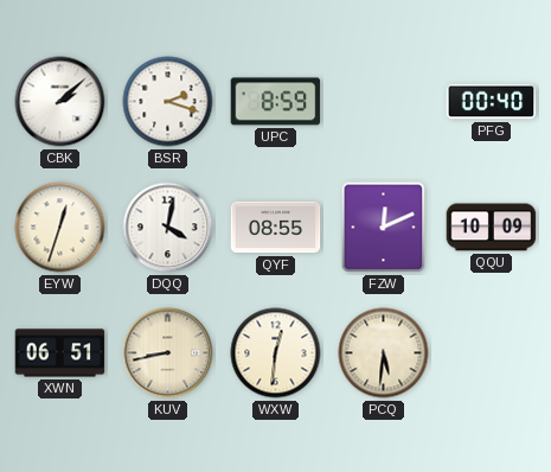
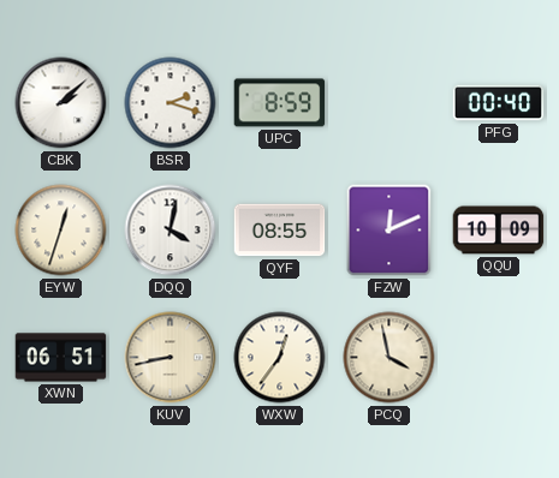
WXW: 12:31 -> 12:36
PCQ: 5:31 -> 3:58
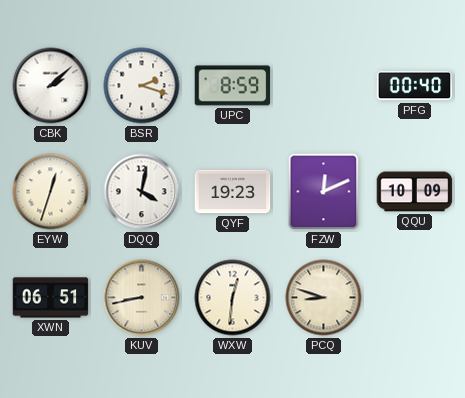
QYF: 08:55 -> 19:23
WXW: 12:36 -> 12:31
PCQ: 3:58 -> 8:48
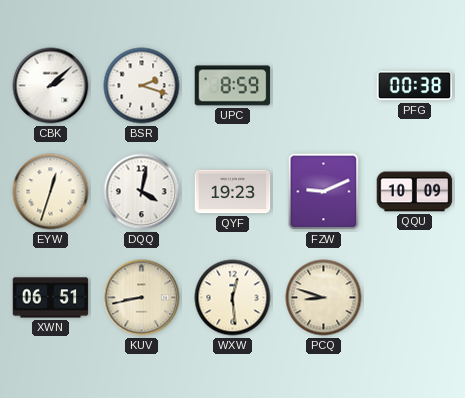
PFG: 00:40 -> 00:38
FZW: 12:11 -> 9:11
WXW: 12:31 -> 12:29
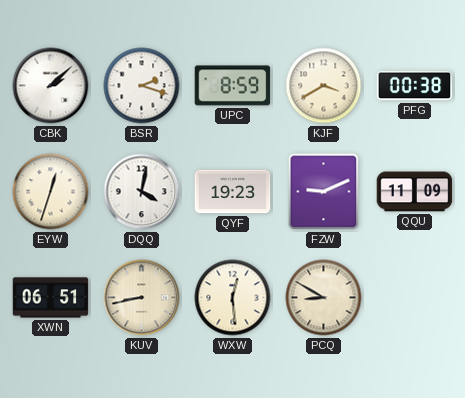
KJF: none -> 3:40
QQU: 10:09 -> 11:09
PCQ: 8:48 -> 8:50
